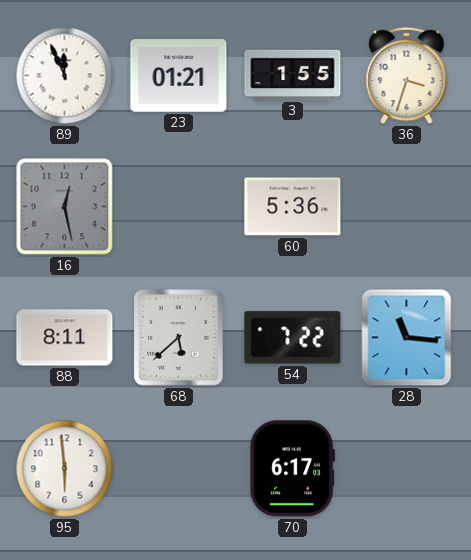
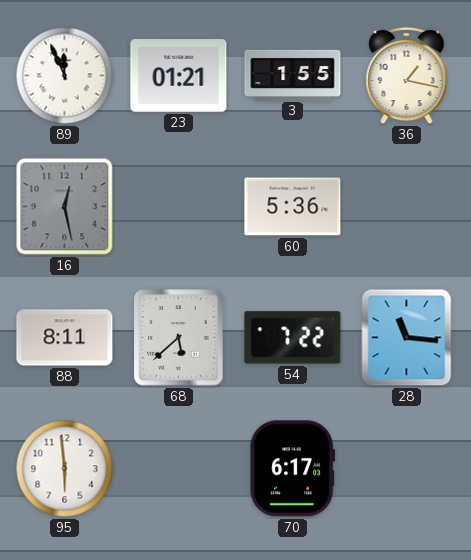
36: 3:33 -> 1:17
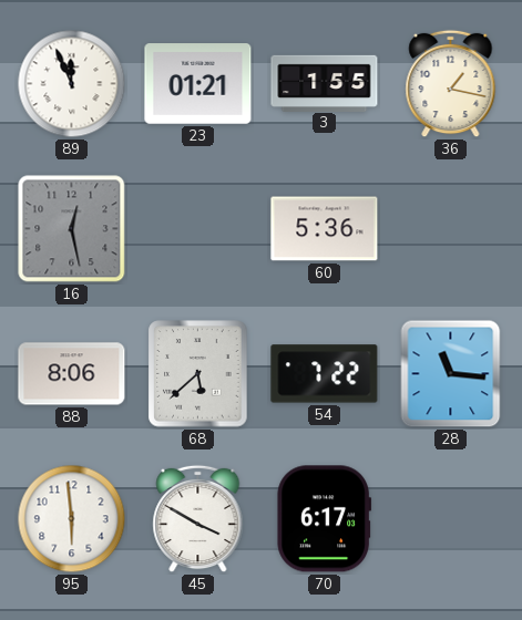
88: 8:11 -> 8:06
45: none -> 3:50
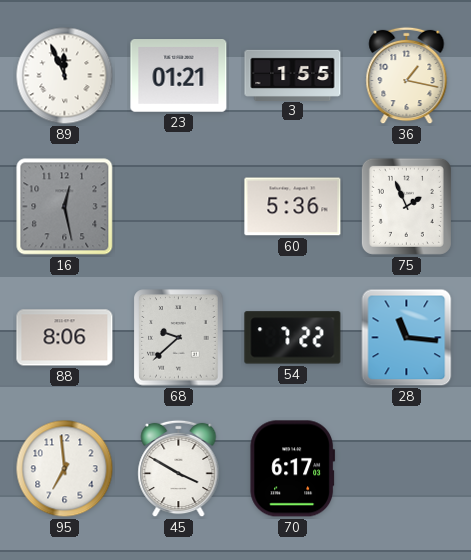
75: none -> 1:56
68: 5:38 -> 9:38
95: 5:59 -> 6:59
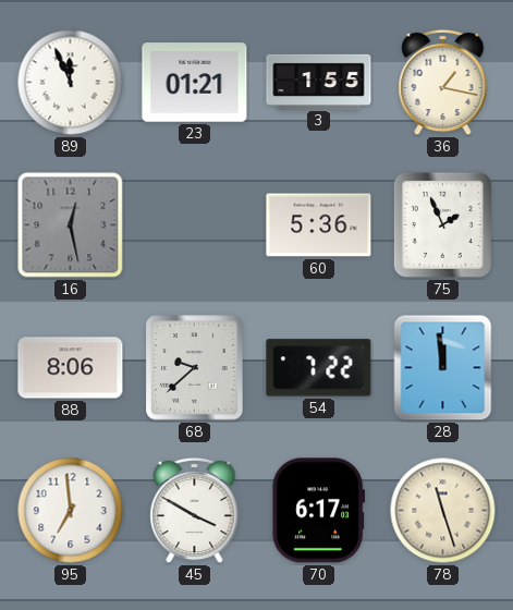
28: 11:16 -> 11:59
78: none -> 11:27
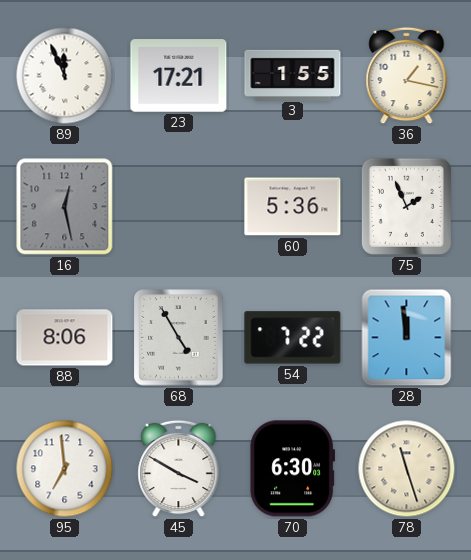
23: 01:21 -> 17:21
68: 9:38 -> 4:55
70: 6:17 -> 6:30
